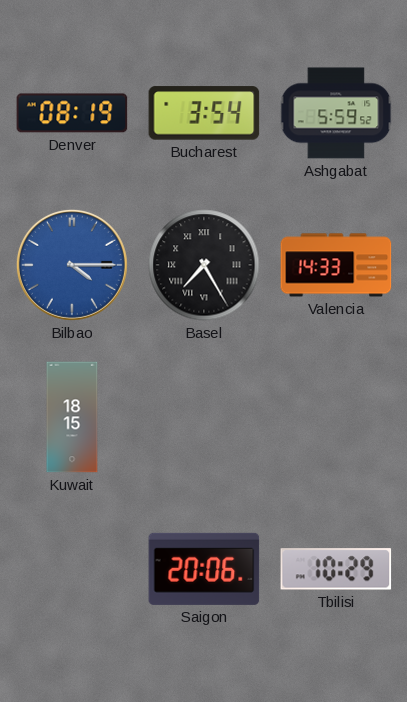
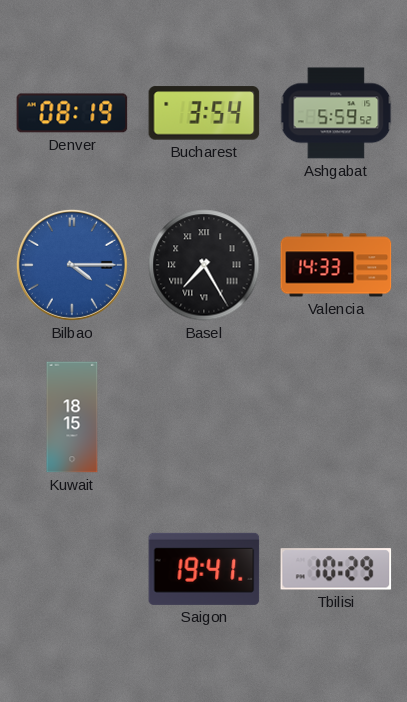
Saigon: 20:06 -> 19:41
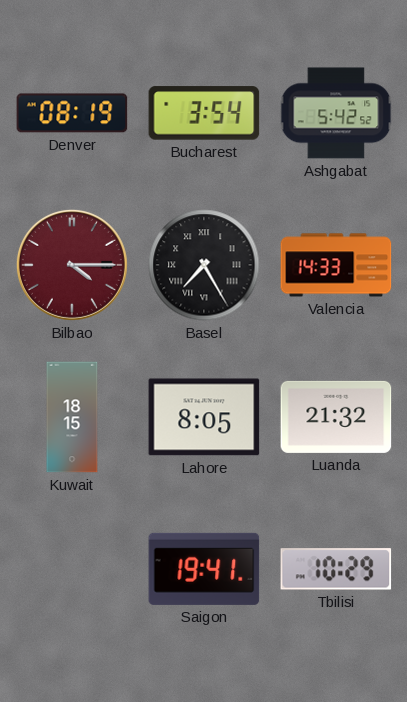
Ashgabat: 5:59 -> 5:42
Bilbao dial: blue -> burgundy
Lahore: none -> 8:05
Luanda: none -> 21:32
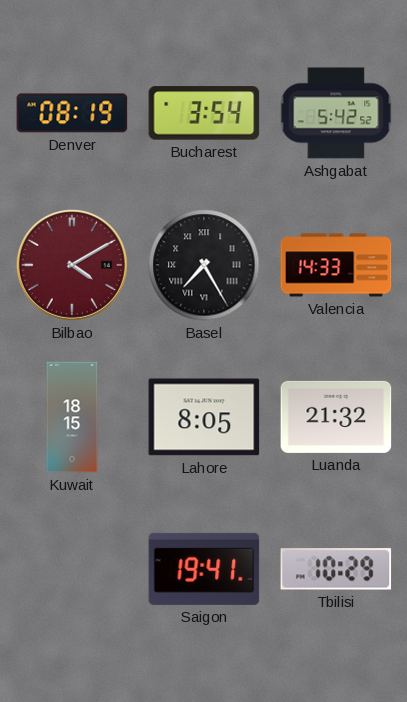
Bilbao: 4:15 -> 4:10
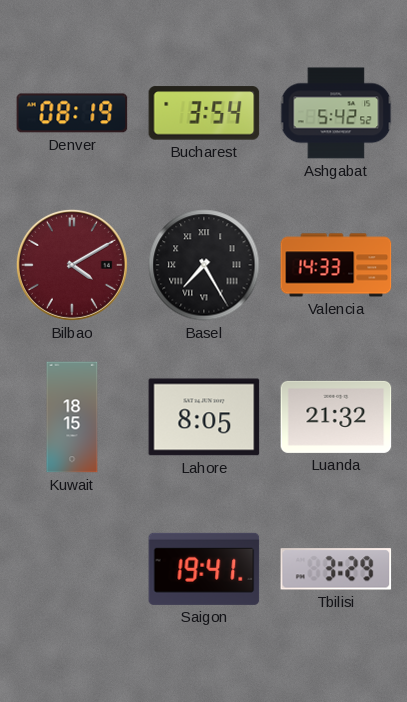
Tbilisi: 10:29 -> 3:29
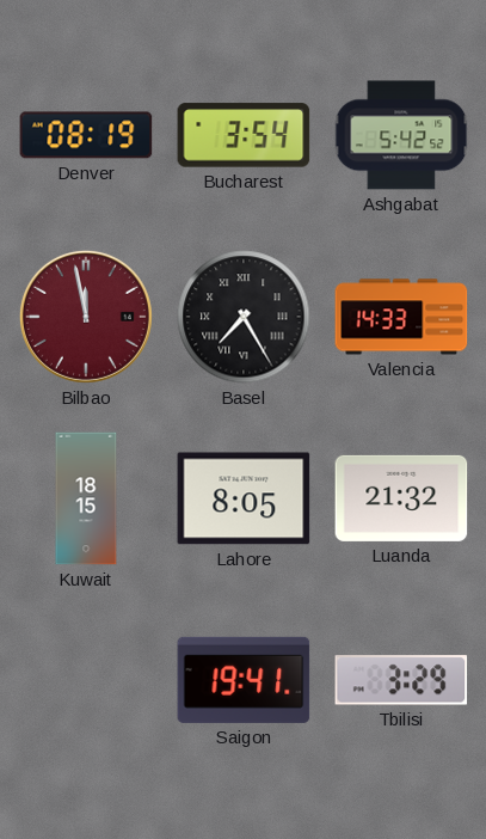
Bilbao: 4:10 -> 11:58
